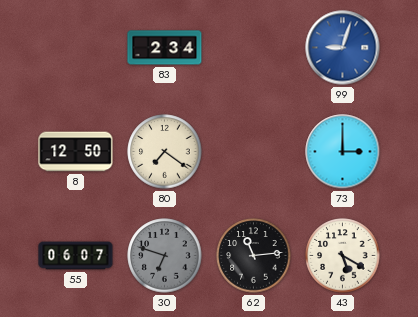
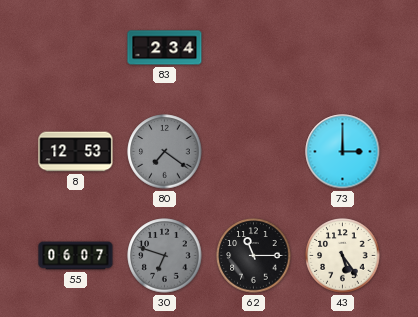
99: 9:03 -> none
8: 12:50 -> 12:53
80 dial: cream -> grey
62: 11:14 -> 11:15
43: 5:20 -> 5:24
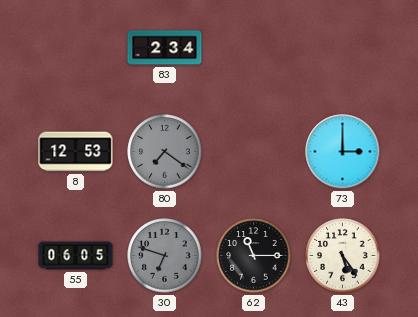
55: 06:07 -> 06:05
